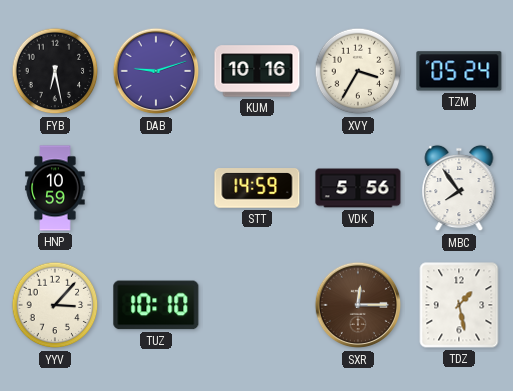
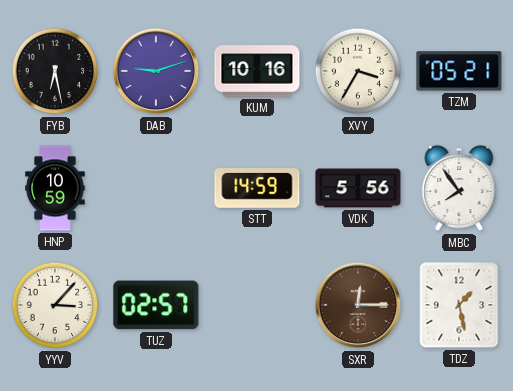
TZM: 05:24 -> 05:21
TUZ: 10:10 -> 02:57
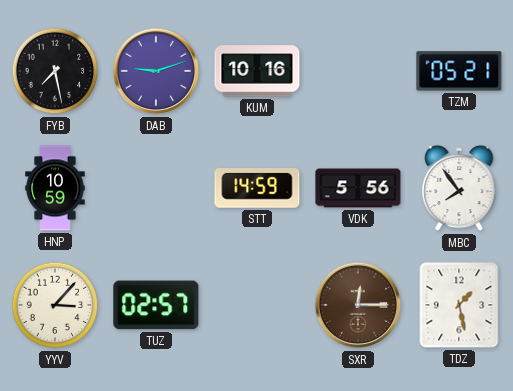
FYB: 6:28 -> 7:28
XVY: 3:35 -> none
